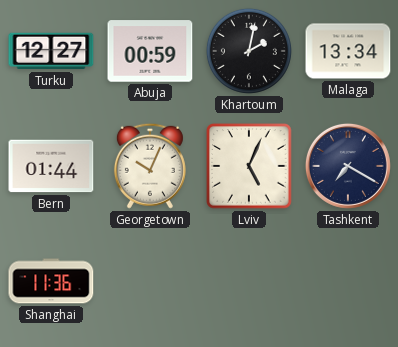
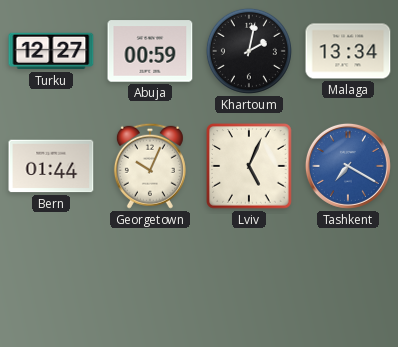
Tashkent dial: navy -> blue
Shanghai: 11:36 -> none
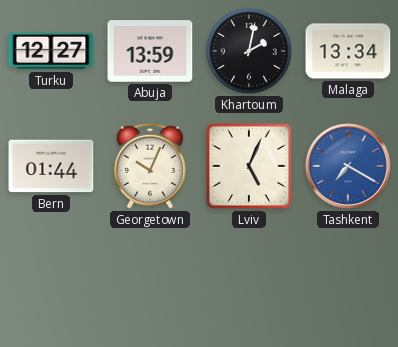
Abuja: 00:59 -> 13:59
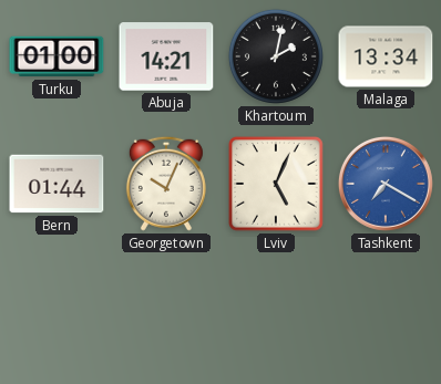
Turku: 12:27 -> 01:00
Abuja: 13:59 -> 14:21
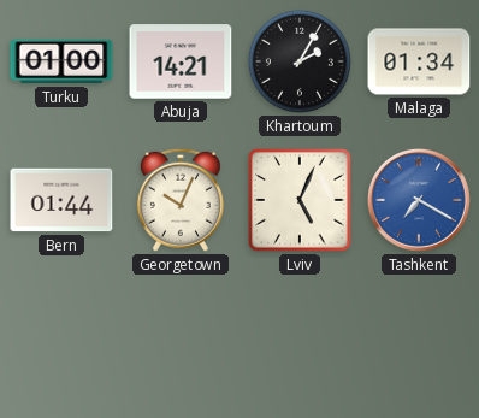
Khartoum: 2:02 -> 2:05
Malaga: 13:34 -> 01:34
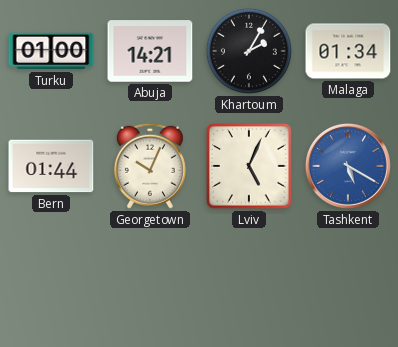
Tashkent: 7:20 -> 5:20
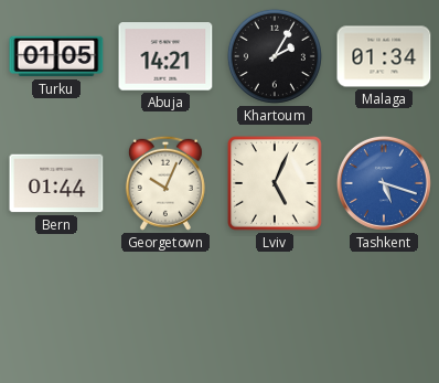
Turku: 01:00 -> 01:05
Tashkent: 5:20 -> 5:18
